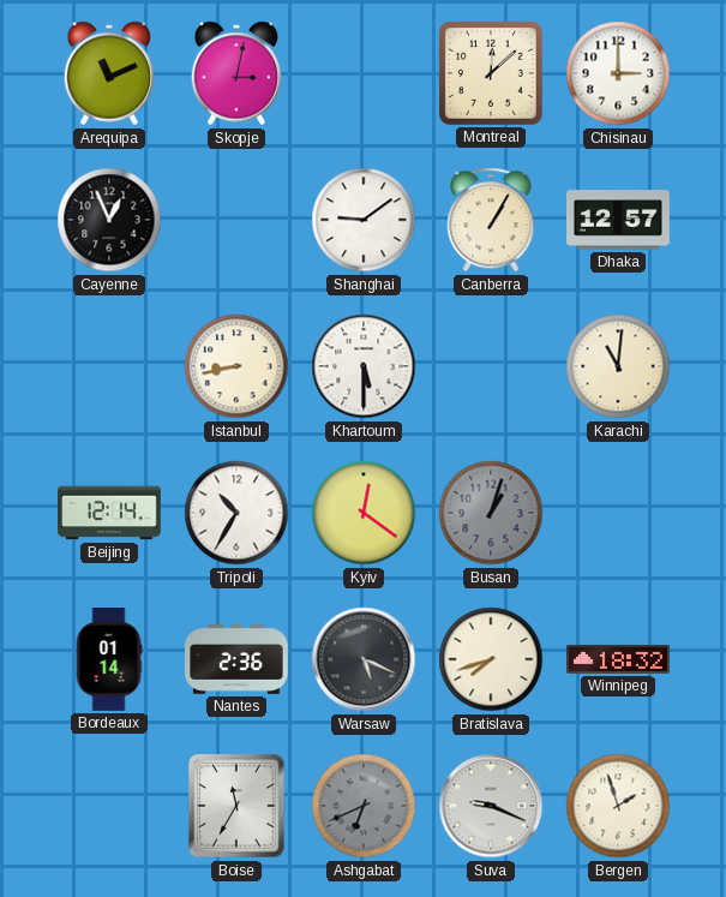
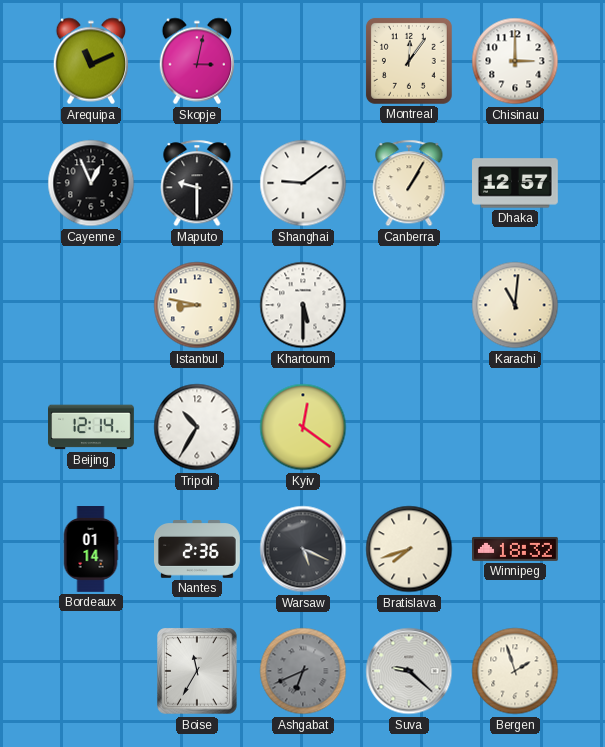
Montreal: 12:08 -> 12:06
Maputo: none -> 9:30
Istanbul: 8:43 -> 8:47
Busan: 1:03 -> none
Suva: 9:19 -> 9:22
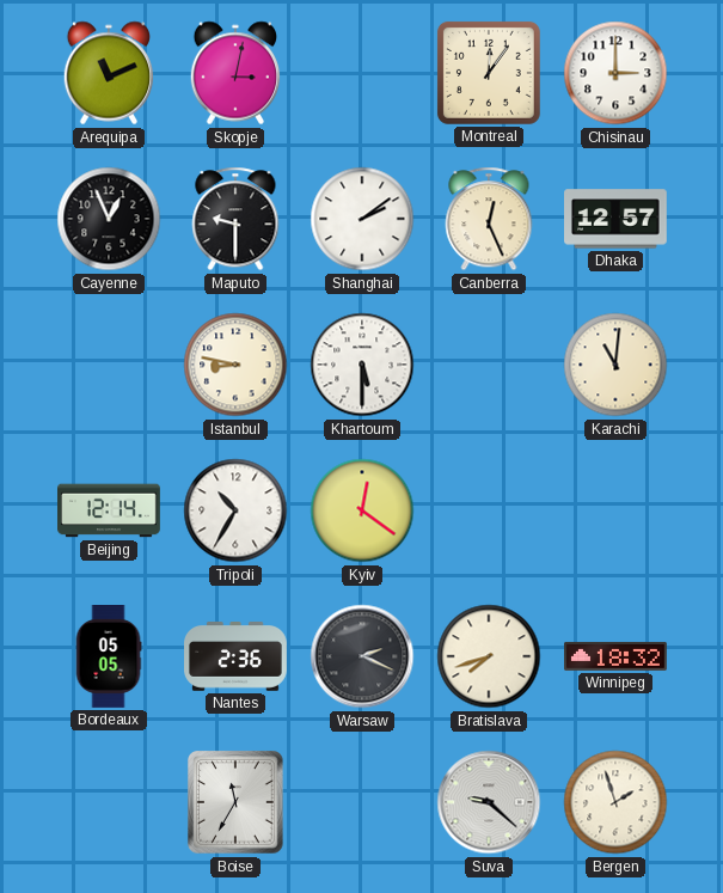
Shanghai: 9:09 -> 2:09
Canberra: 1:05 -> 12:26
Bordeaux: 01:14 -> 05:05
Warsaw: 5:19 -> 2:19
Ashgabat: 6:41 -> none
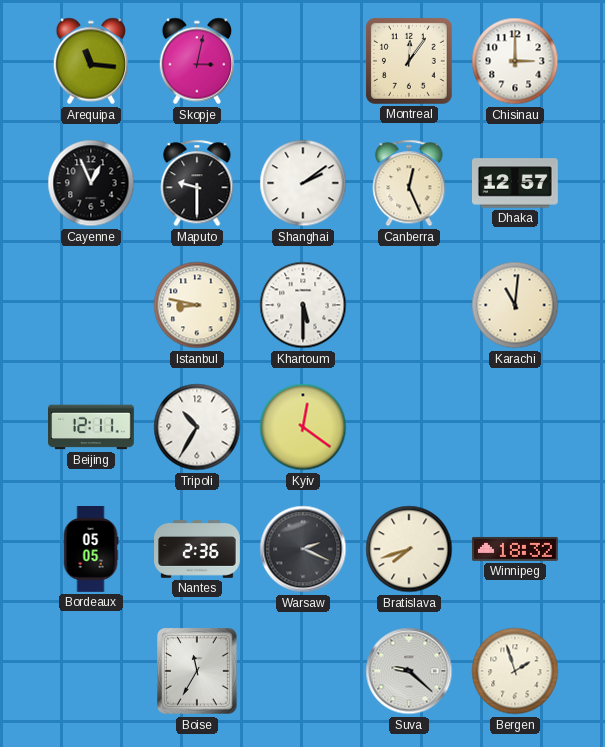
Arequipa: 11:11 -> 11:16
Beijing: 12:14 -> 12:11
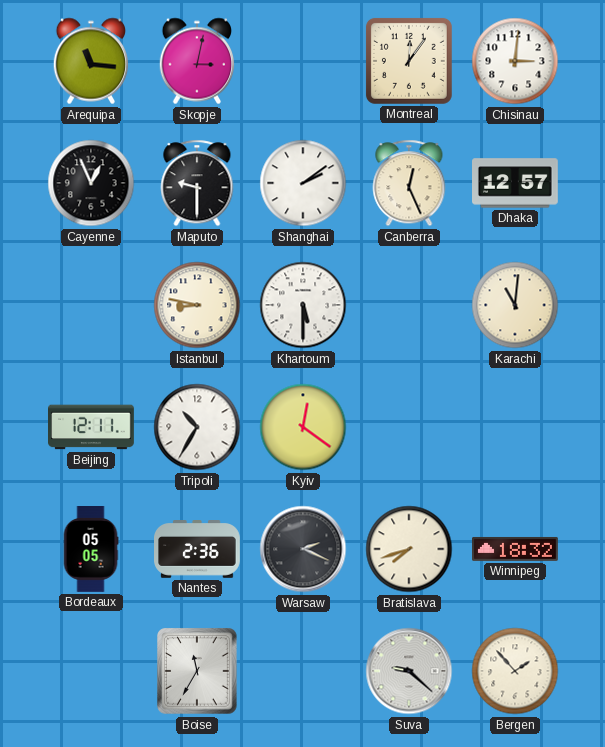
Chisinau: 3:00 -> 3:01
Bergen: 1:57 -> 1:53
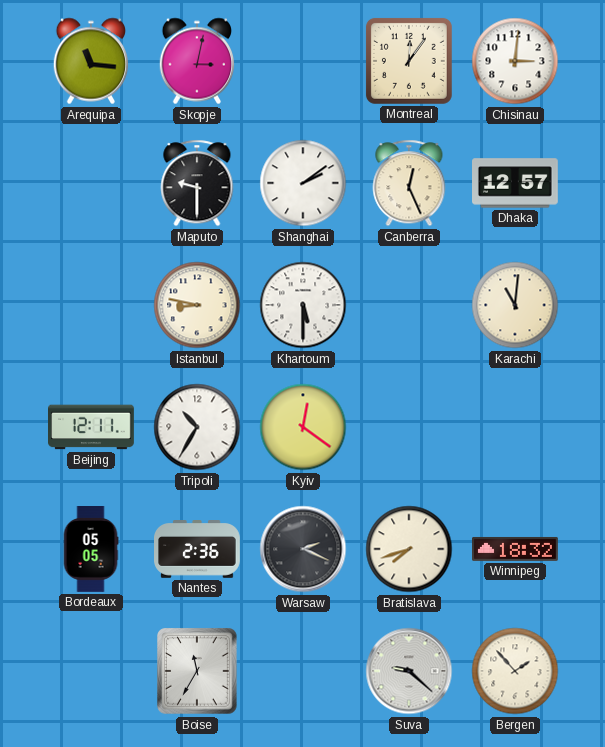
Cayenne: 12:56 -> none
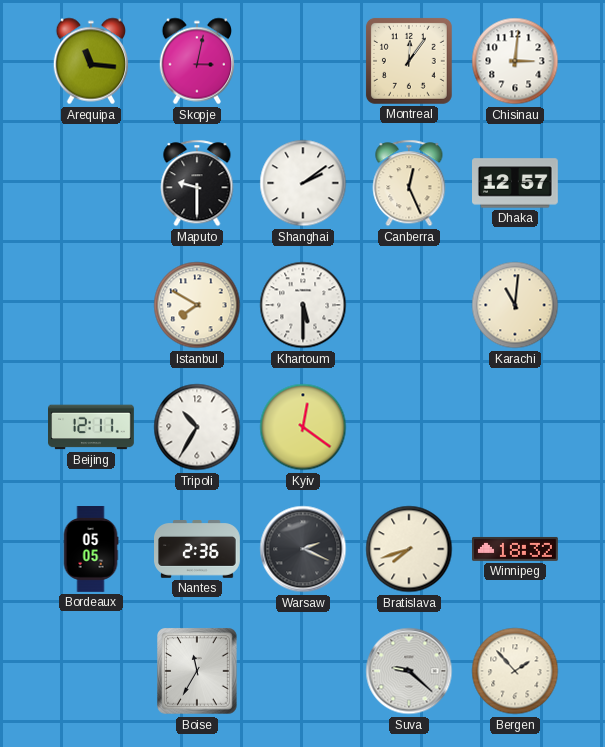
Istanbul: 8:47 -> 7:50
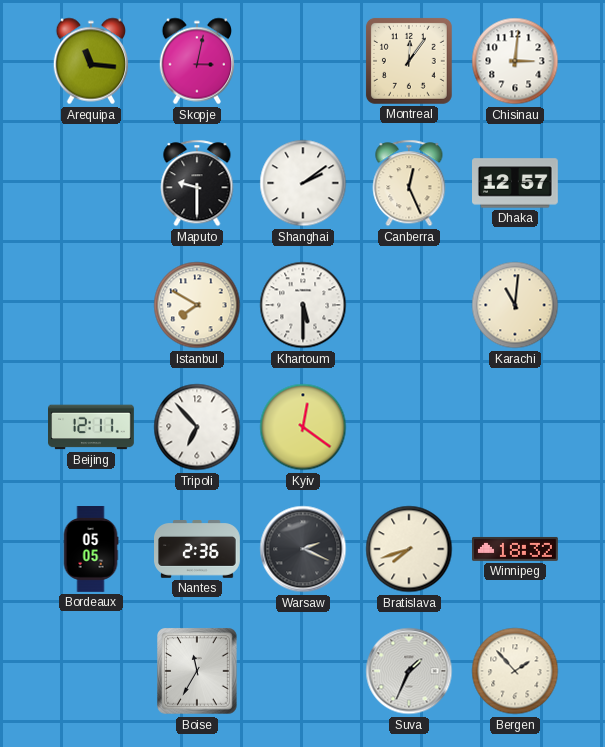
Tripoli: 10:35 -> 6:53
Suva: 9:22 -> 1:34
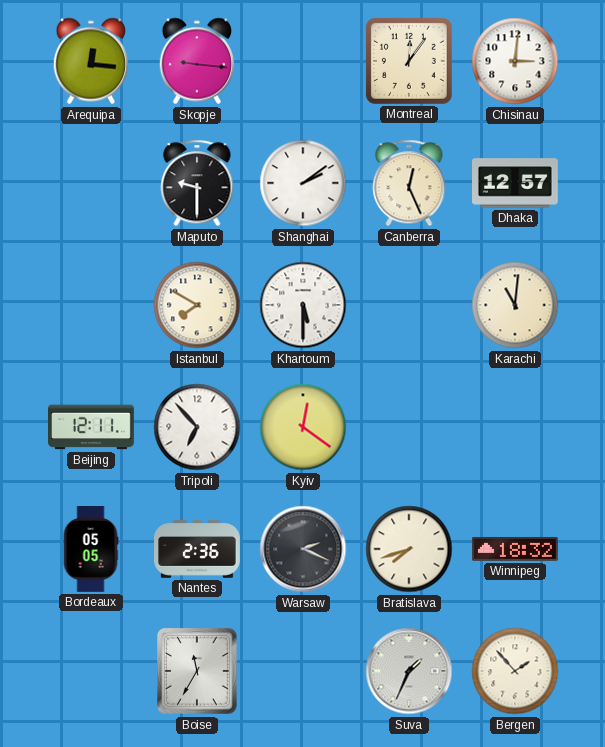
Arequipa: 11:16 -> 12:16
Skopje: 3:02 -> 9:16
